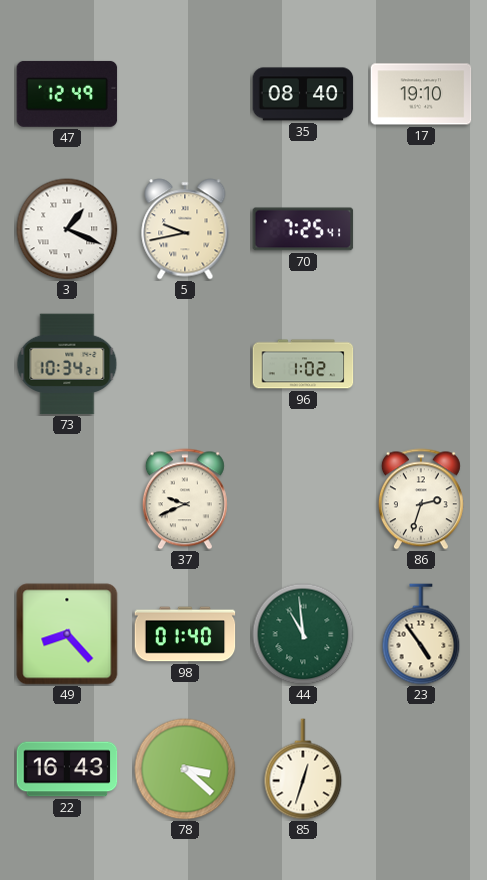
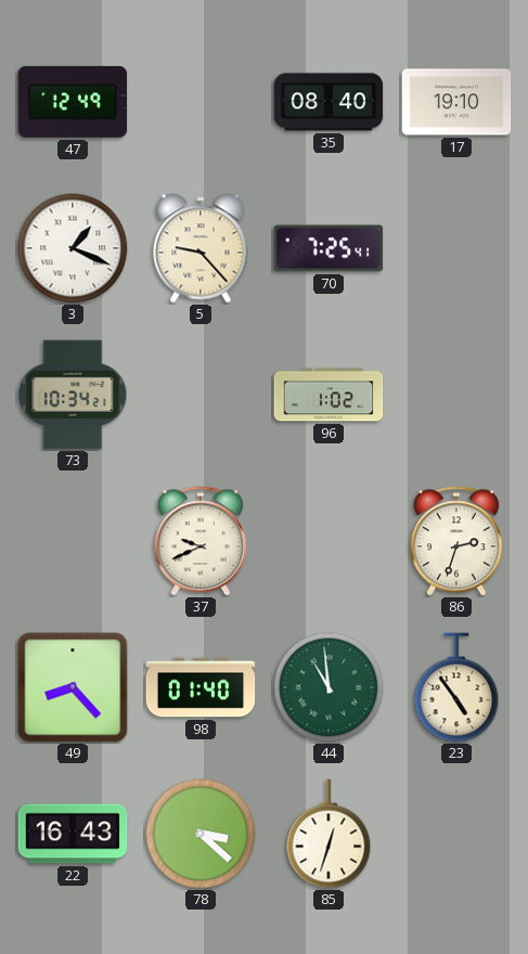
5: 9:43 -> 9:23
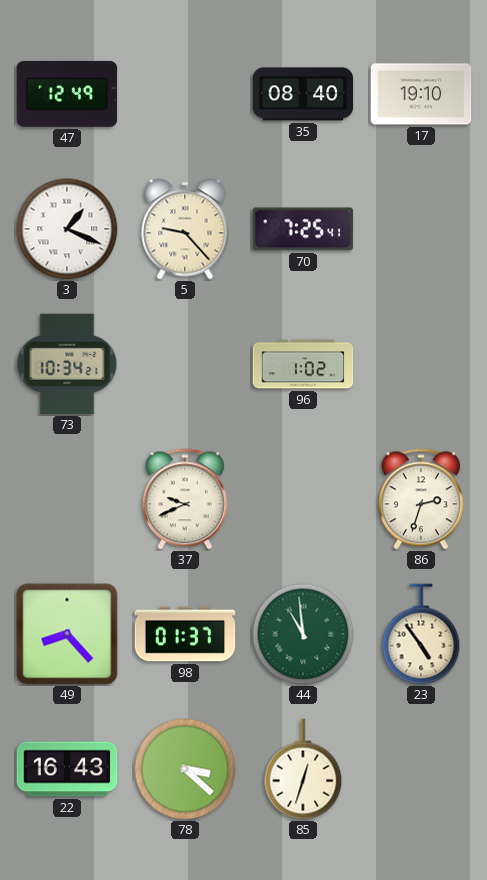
98: 01:40 -> 01:37
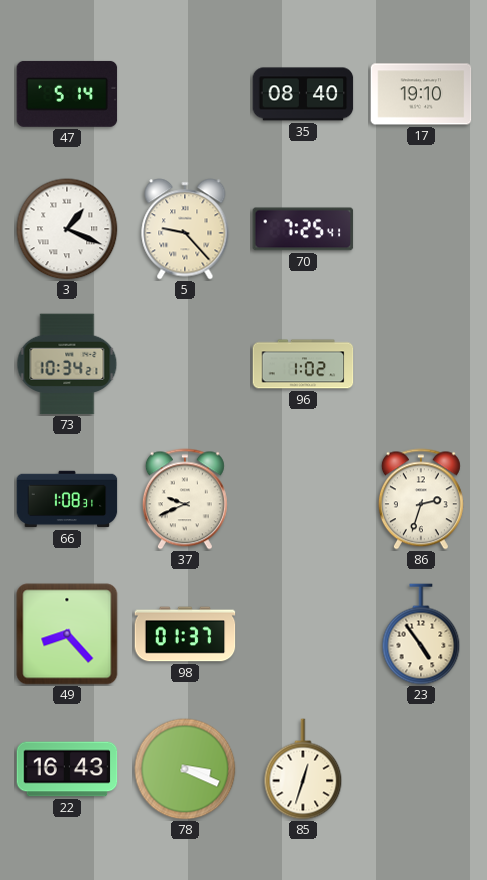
47: 12:49 -> 5:14
66: none -> 1:08
44: 10:59 -> none
78: 3:22 -> 3:19
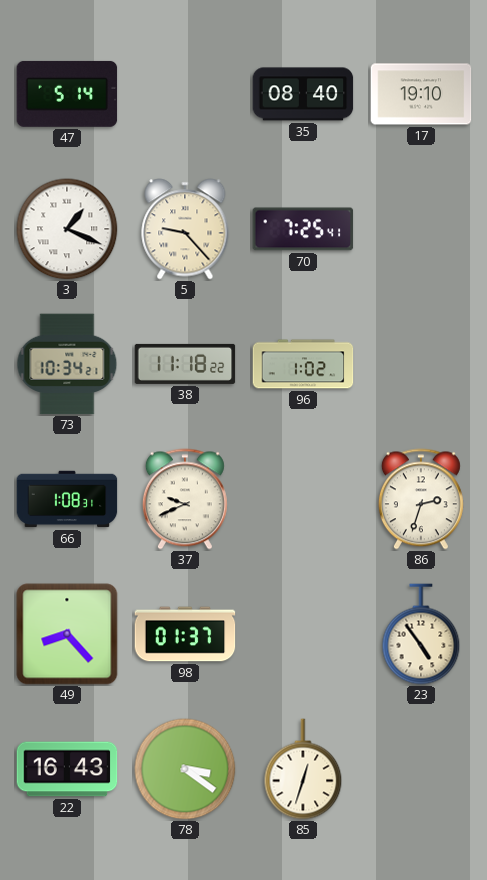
38: none -> 11:18
78: 3:19 -> 3:21
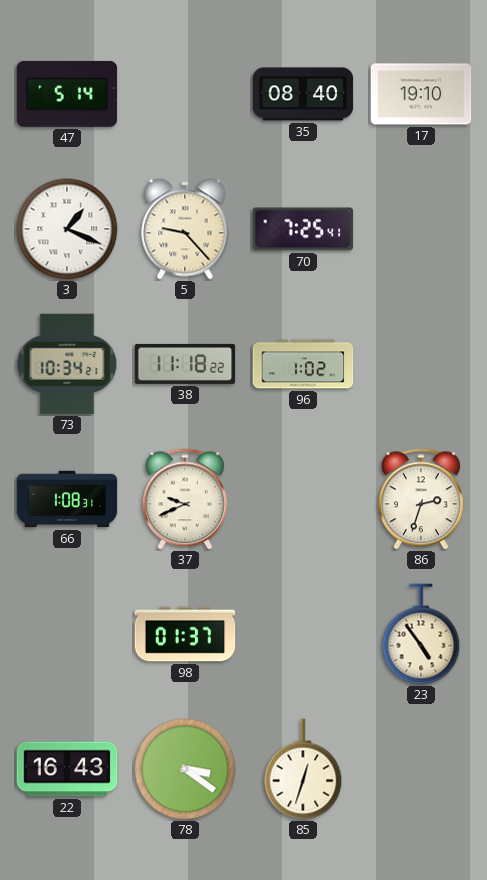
49: 8:23 -> none
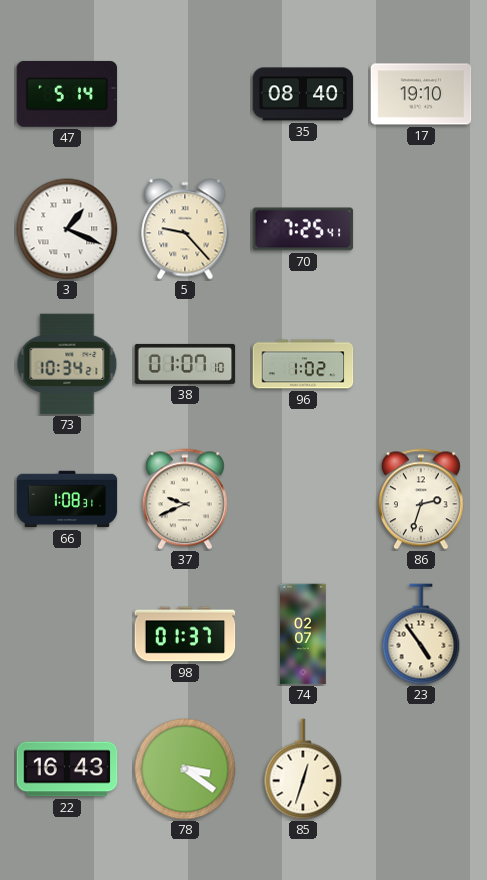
38: 11:18 -> 01:07
74: none -> 02:07
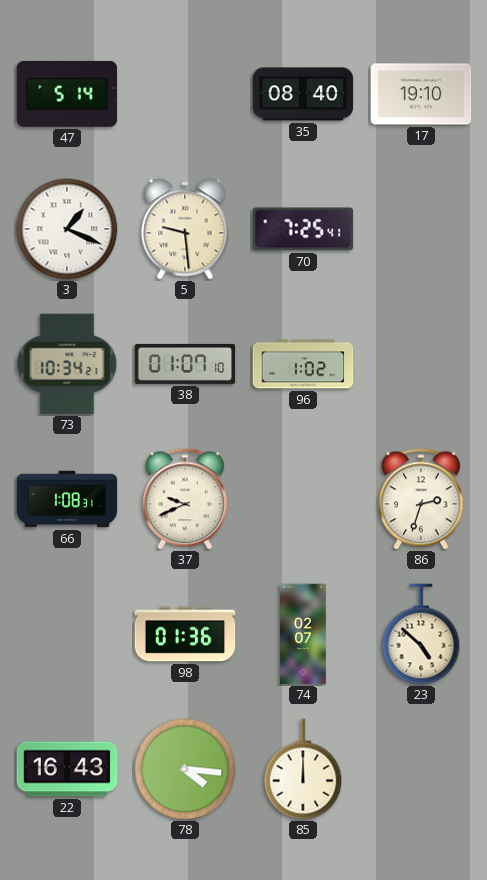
5: 9:23 -> 9:29
98: 01:37 -> 01:36
23: 4:54 -> 4:52
78: 3:21 -> 4:16
85: 12:33 -> 12:00
